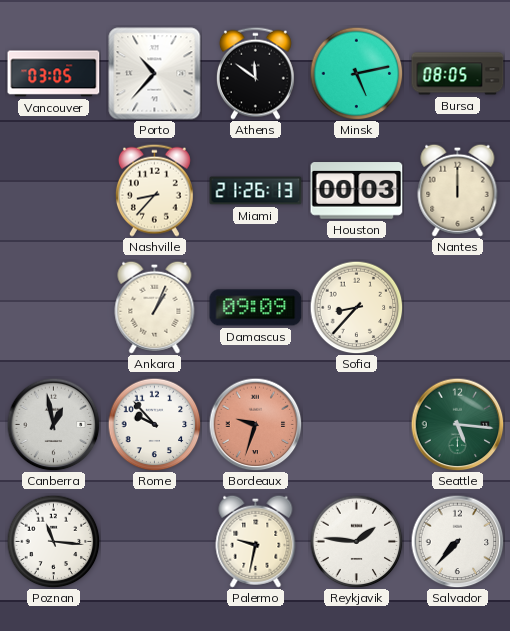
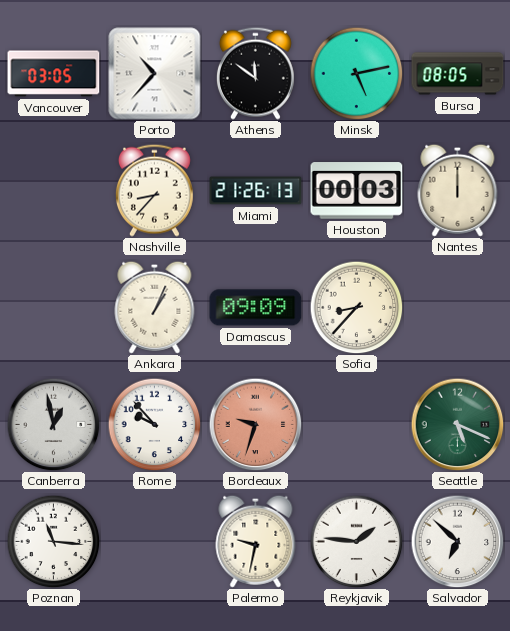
Seattle: 5:16 -> 5:19
Salvador: 7:37 -> 6:52
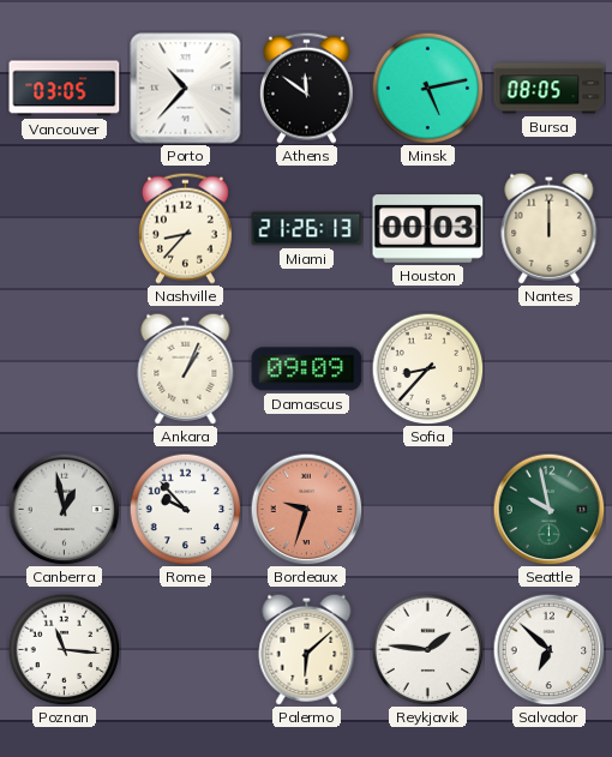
Seattle: 5:19 -> 9:58
Palermo: 9:32 -> 6:08
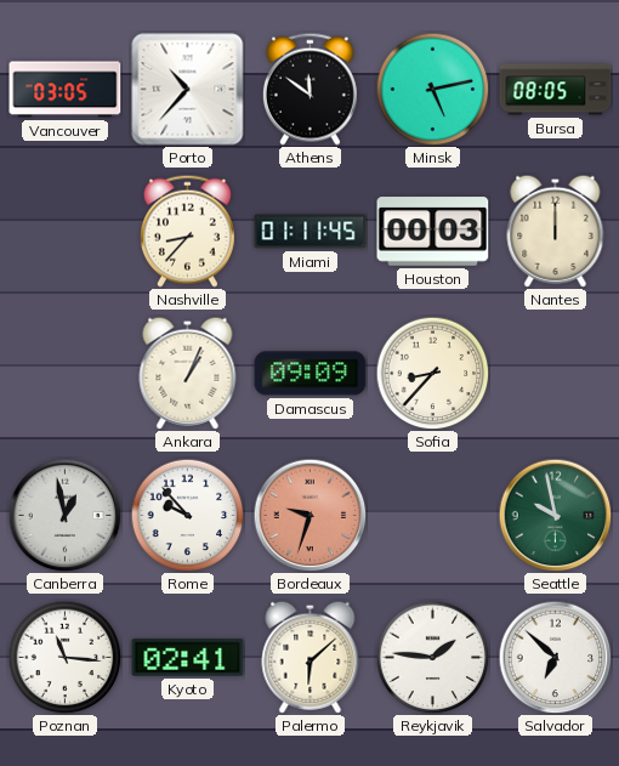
Miami: 21:26 -> 01:11
Kyoto: none -> 02:41
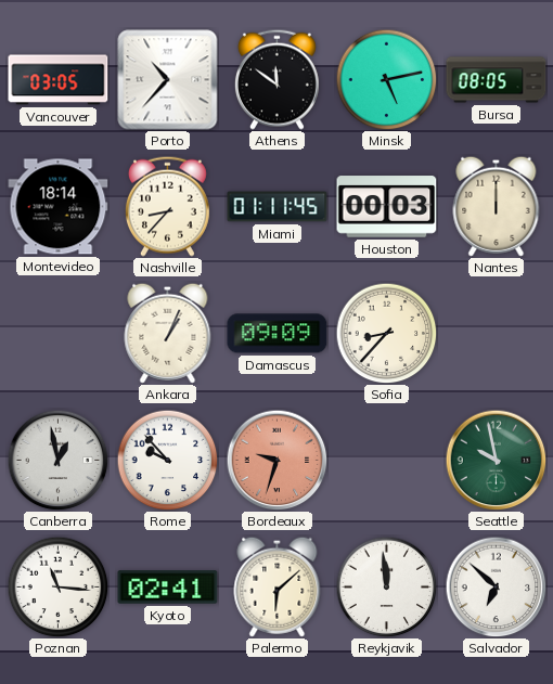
Montevideo: none -> 18:14
Reykjavik: 1:46 -> 11:59
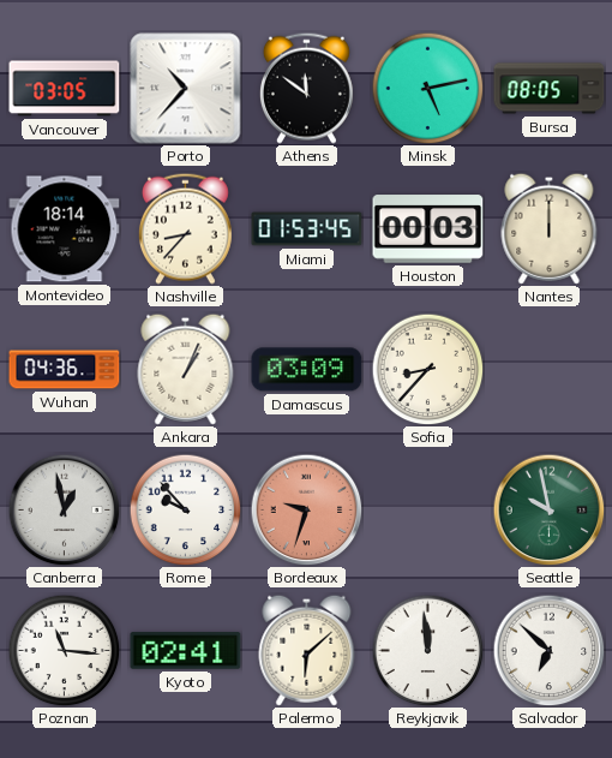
Miami: 01:11 -> 01:53
Wuhan: none -> 04:36
Damascus: 09:09 -> 03:09
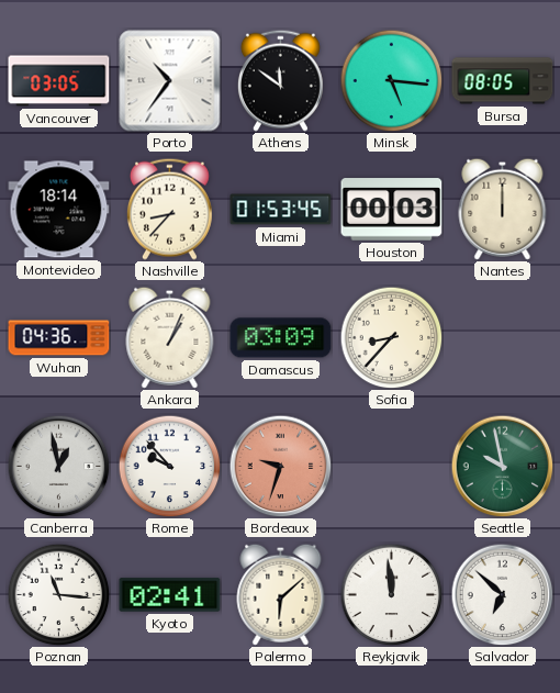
Porto: 10:37 -> 10:36
Minsk: 5:13 -> 5:16
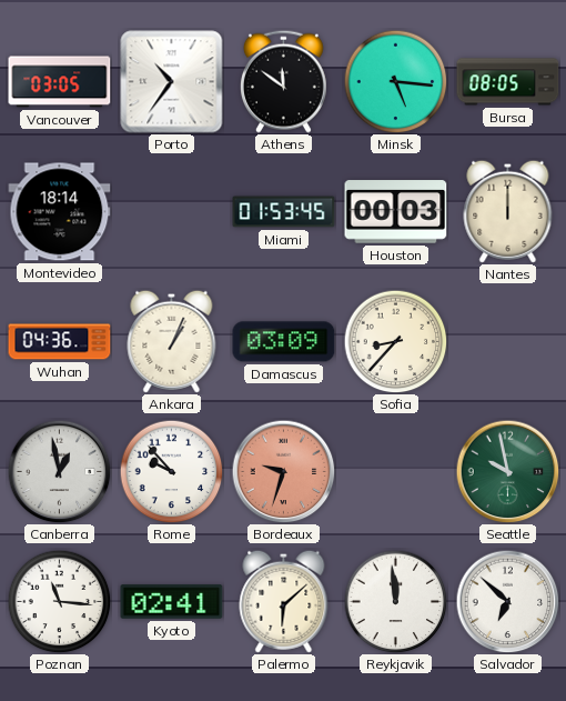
Nashville: 8:37 -> none
